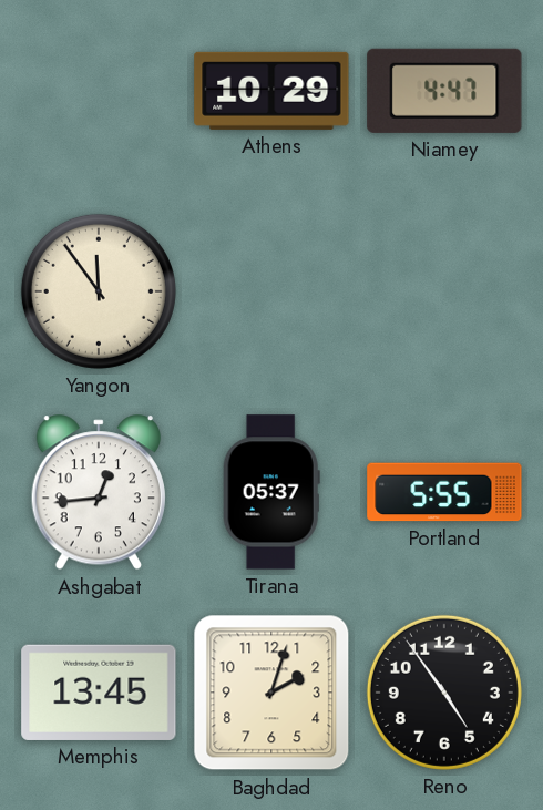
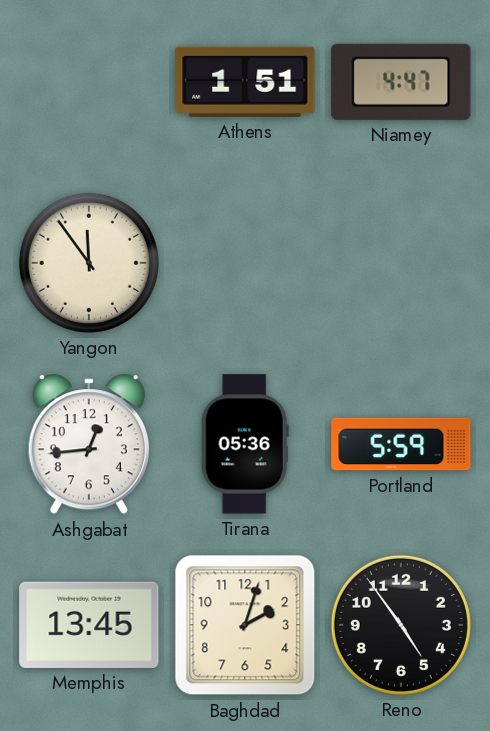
Athens: 10:29 -> 1:51
Tirana: 05:37 -> 05:36
Portland: 5:55 -> 5:59
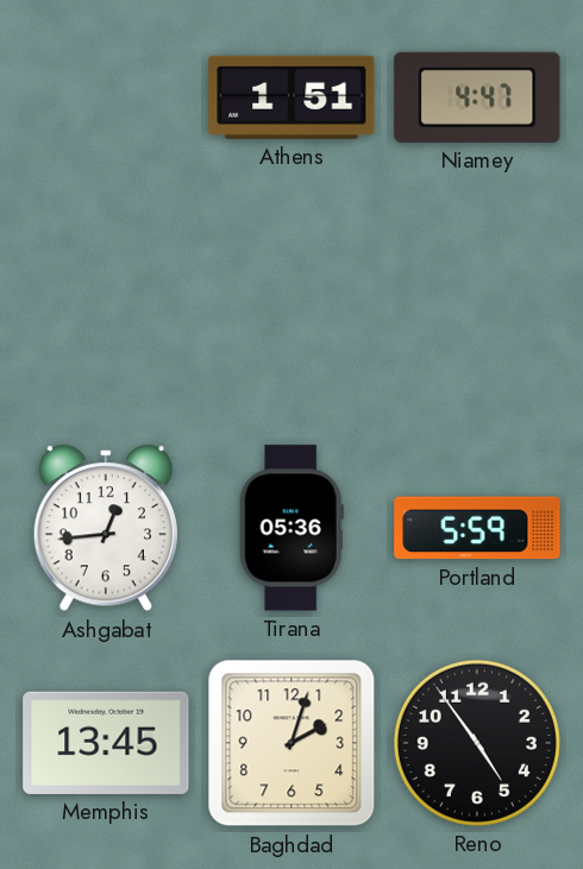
Yangon: 11:54 -> none
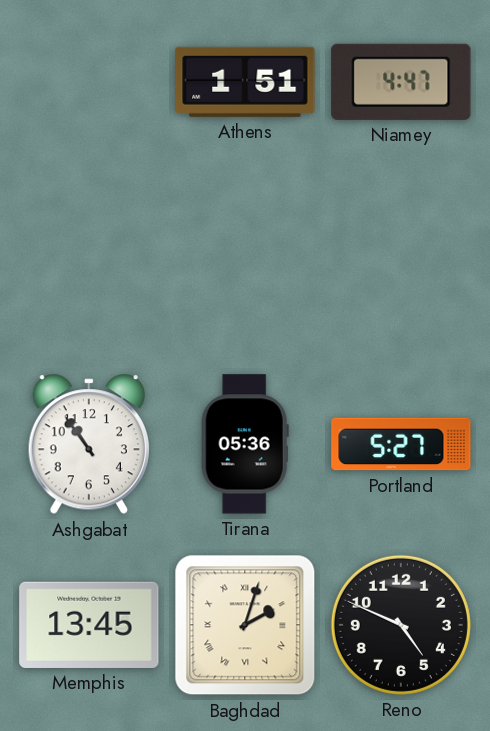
Ashgabat: 12:44 -> 10:54
Portland: 5:59 -> 5:27
Baghdad numerals: Arabic -> Roman
Reno: 4:54 -> 4:49
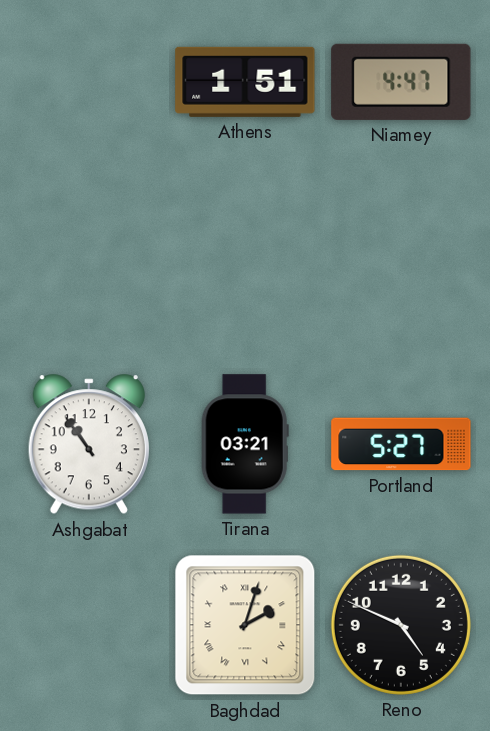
Tirana: 05:36 -> 03:21
Memphis: 13:45 -> none
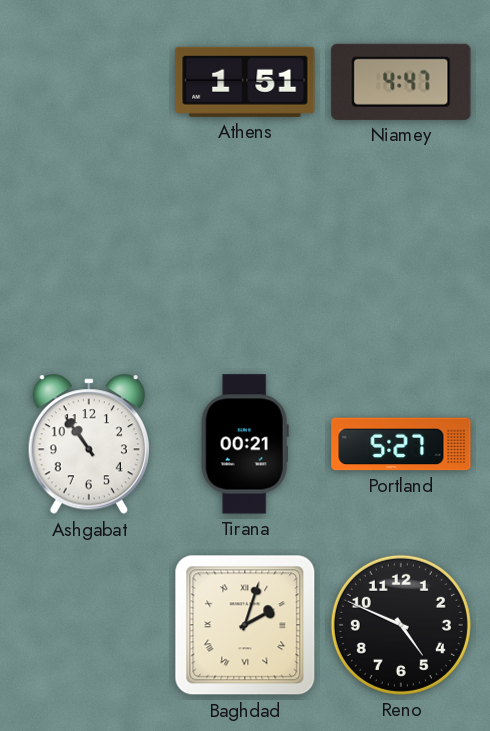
Tirana: 03:21 -> 00:21
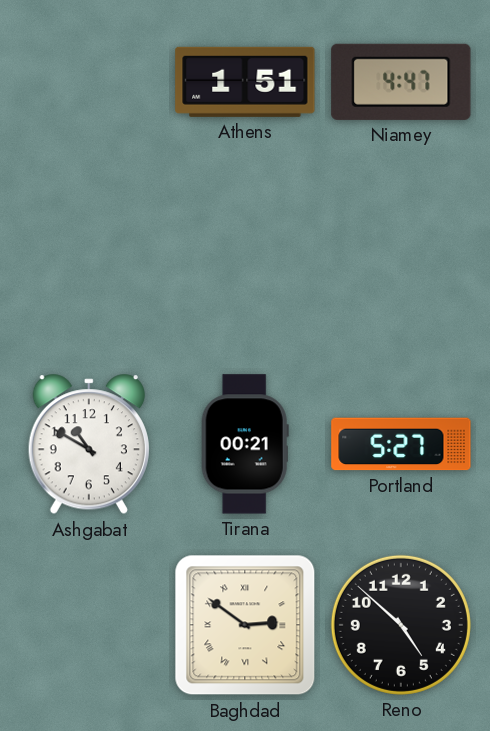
Ashgabat: 10:54 -> 10:50
Baghdad: 2:03 -> 2:51
Reno: 4:49 -> 4:52
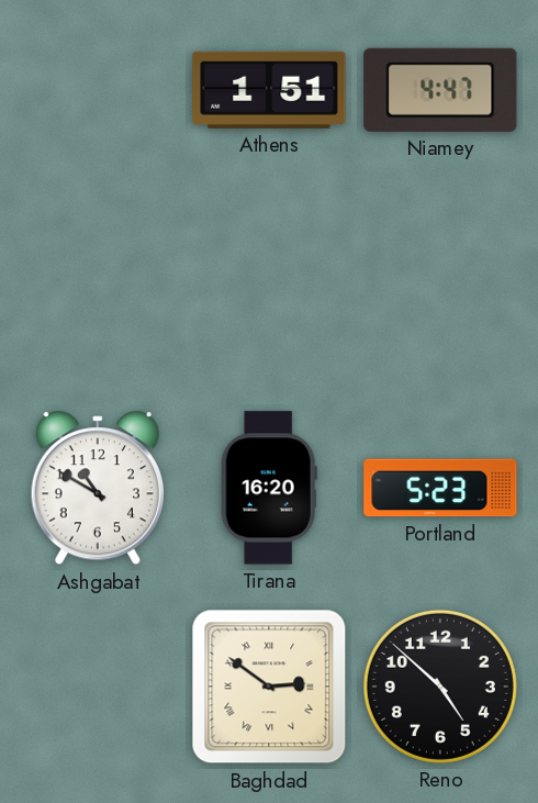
Tirana: 00:21 -> 16:20
Portland: 5:27 -> 5:23
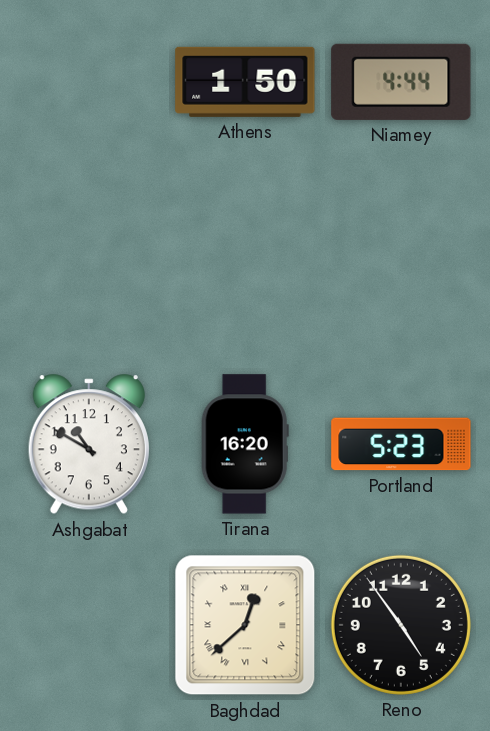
Athens: 1:51 -> 1:50
Niamey: 4:47 -> 4:44
Baghdad: 2:51 -> 12:38
Reno: 4:52 -> 4:54
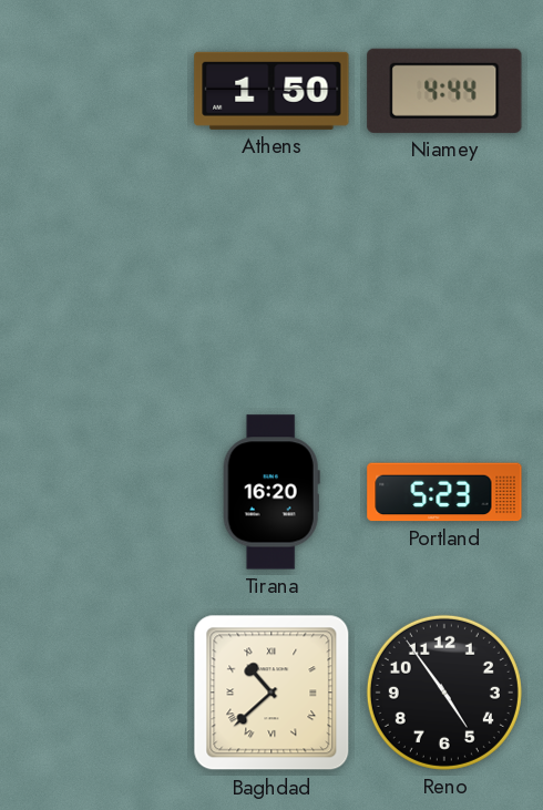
Ashgabat: 10:50 -> none
Baghdad: 12:38 -> 10:38
